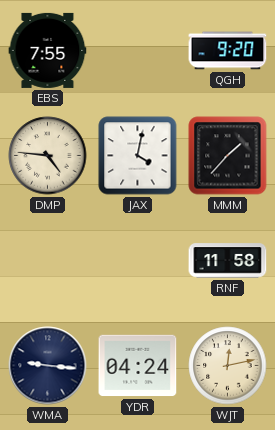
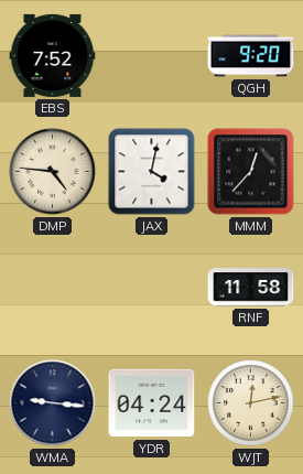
EBS: 7:55 -> 7:52
MMM: 1:37 -> 12:37
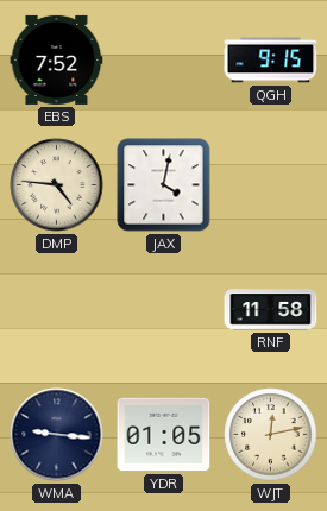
QGH: 9:20 -> 9:15
MMM: 12:37 -> none
YDR: 04:24 -> 01:05
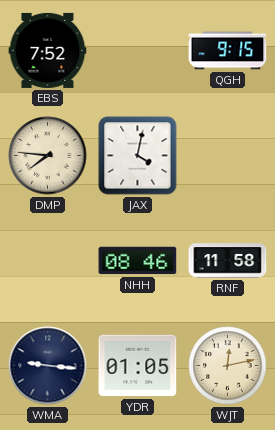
DMP: 4:46 -> 7:46
NHH: none -> 08:46
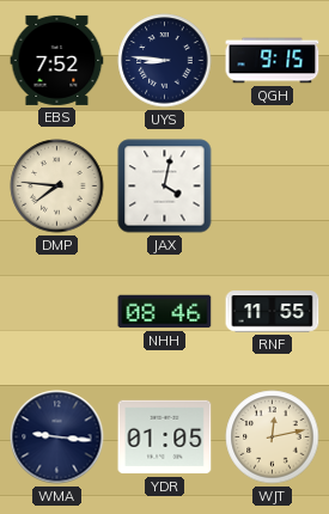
UYS: none -> 8:46
RNF: 11:58 -> 11:55
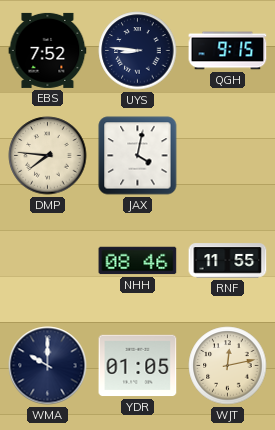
WMA: 9:16 -> 10:00
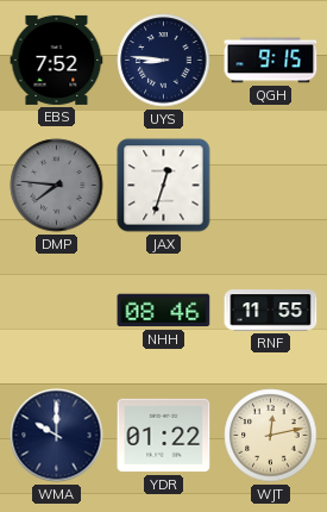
DMP dial: cream -> grey
JAX: 4:02 -> 12:33
YDR: 01:05 -> 01:22
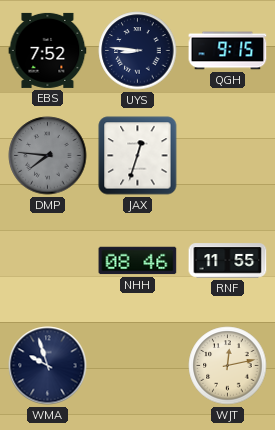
WMA: 10:00 -> 9:57
YDR: 01:22 -> none
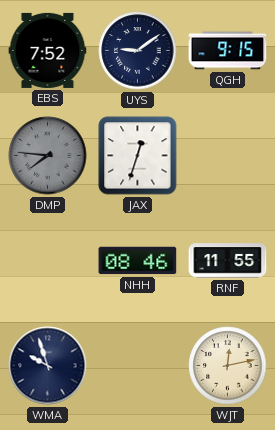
UYS: 8:46 -> 9:09
